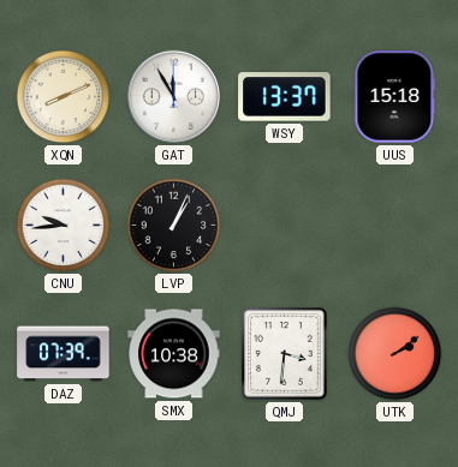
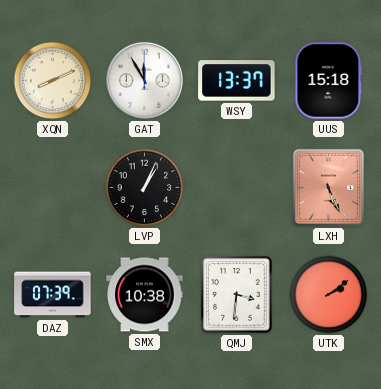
CNU: 9:44 -> none
LXH: none -> 5:26
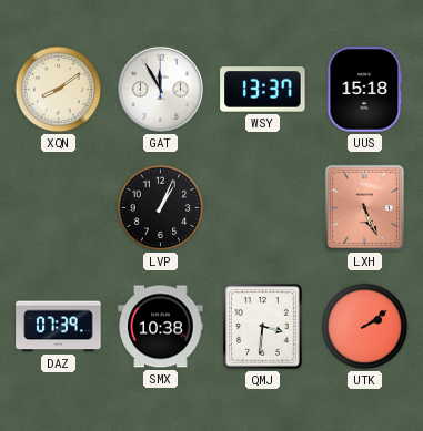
XQN: 8:11 -> 8:09
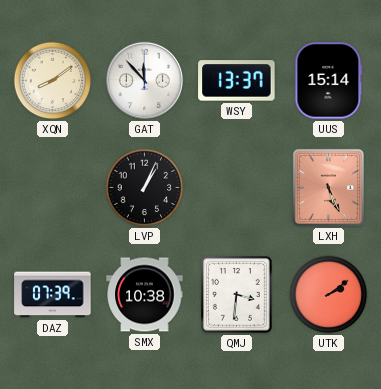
GAT: 11:55 -> 11:53
UUS: 15:18 -> 15:14
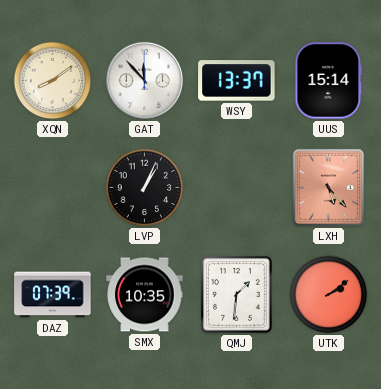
LXH: 5:26 -> 5:23
SMX: 10:38 -> 10:35
QMJ: 3:31 -> 1:31
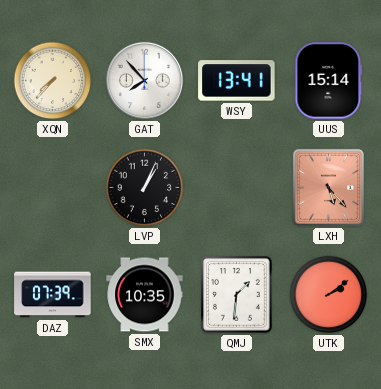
XQN: 8:09 -> 7:37
GAT: 11:53 -> 7:53
WSY: 13:37 -> 13:41
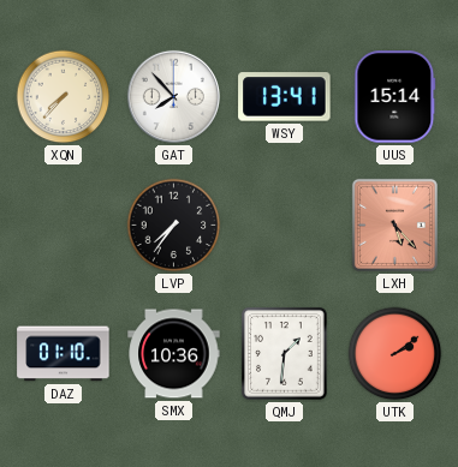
LVP: 1:04 -> 7:36
DAZ: 07:39 -> 01:10
SMX: 10:35 -> 10:36
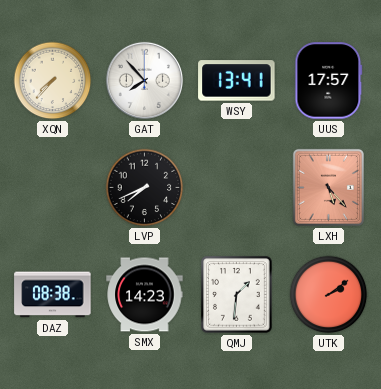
UUS: 15:14 -> 17:57
LVP: 7:36 -> 7:41
DAZ: 01:10 -> 08:38
SMX: 10:36 -> 14:23
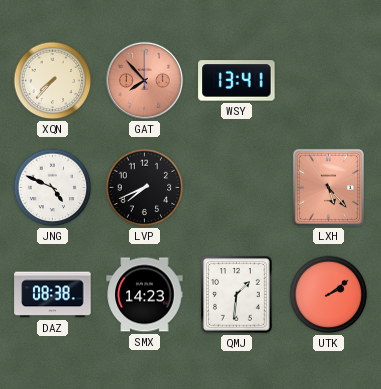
GAT dial: white -> salmon
UUS: 17:57 -> none
JNG: none -> 4:49
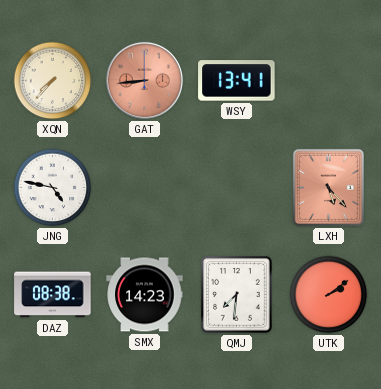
GAT: 7:53 -> 8:44
JNG: 4:49 -> 4:47
LVP: 7:41 -> none
QMJ: 1:31 -> 7:31
